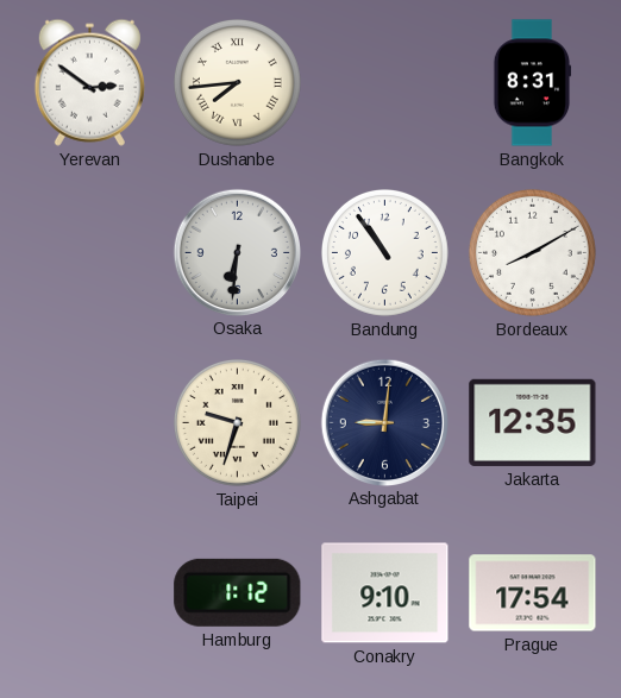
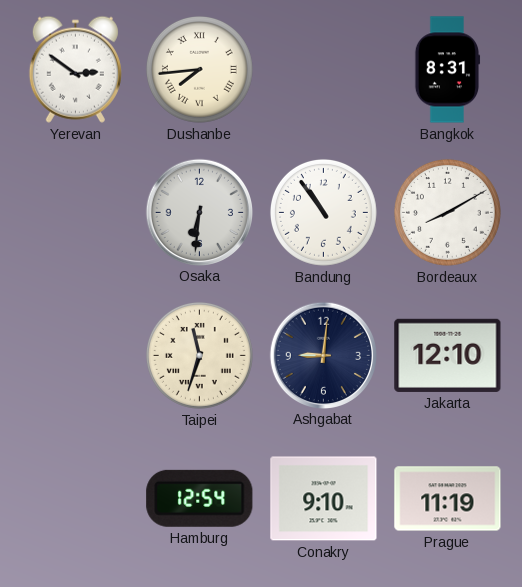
Taipei: 9:33 -> 11:33
Jakarta: 12:35 -> 12:10
Hamburg: 1:12 -> 12:54
Prague: 17:54 -> 11:19
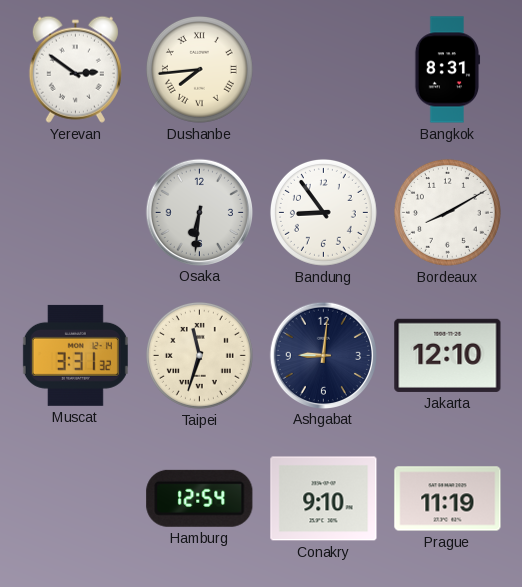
Bandung: 10:54 -> 8:54
Muscat: none -> 3:31
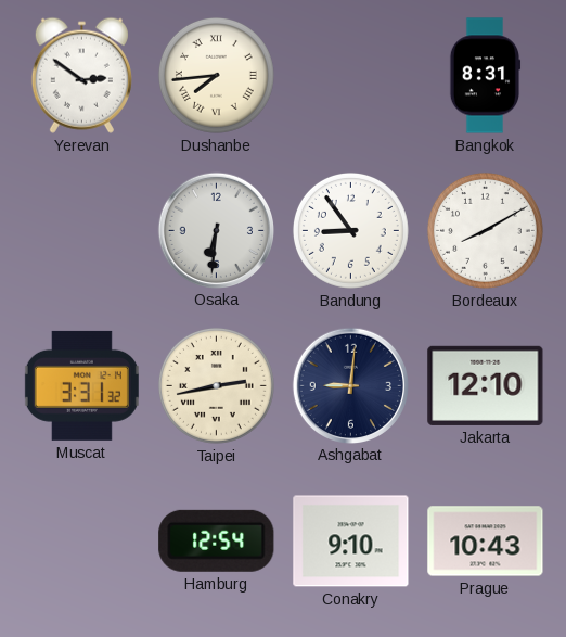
Taipei: 11:33 -> 2:43
Prague: 11:19 -> 10:43
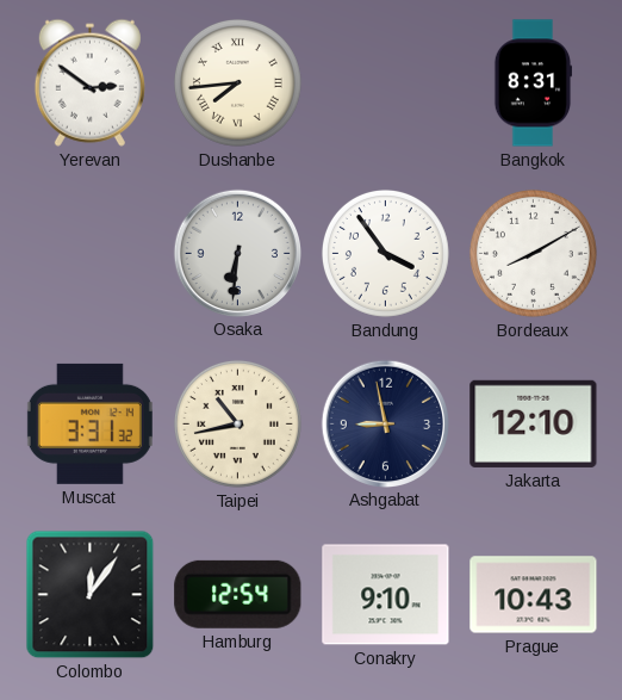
Bandung: 8:54 -> 3:54
Taipei: 2:43 -> 10:43
Ashgabat: 9:01 -> 8:58
Colombo: none -> 12:06
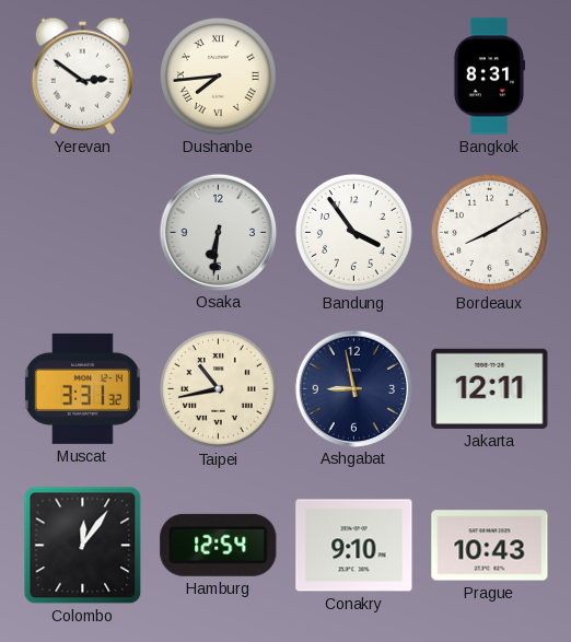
Jakarta: 12:10 -> 12:11
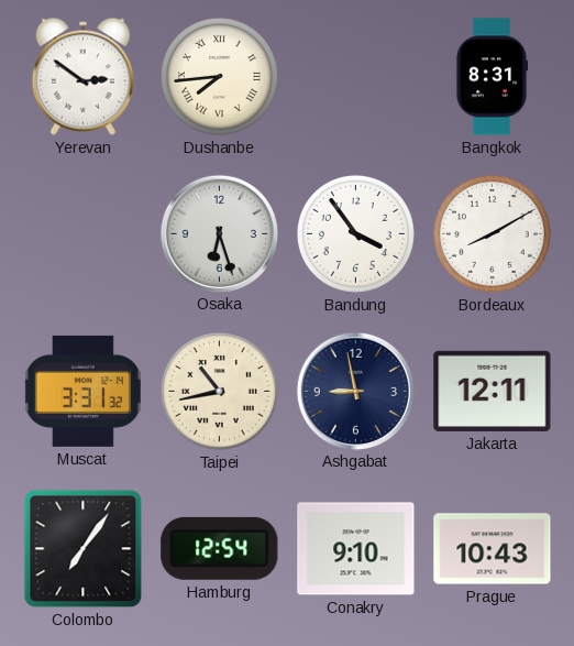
Osaka: 6:31 -> 6:27
Colombo: 12:06 -> 7:06
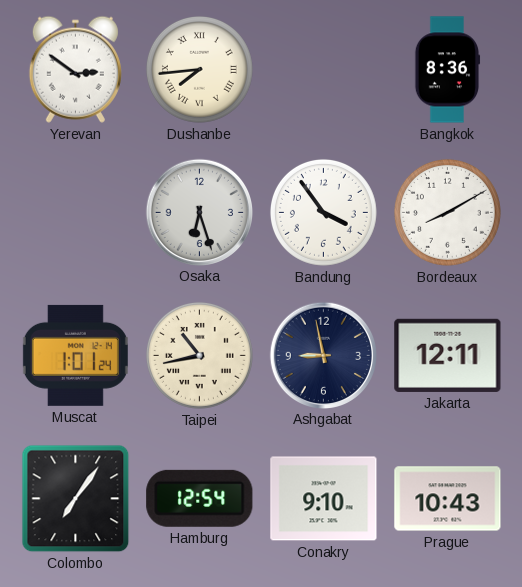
Bangkok: 8:31 -> 8:36
Muscat: 3:31 -> 1:01
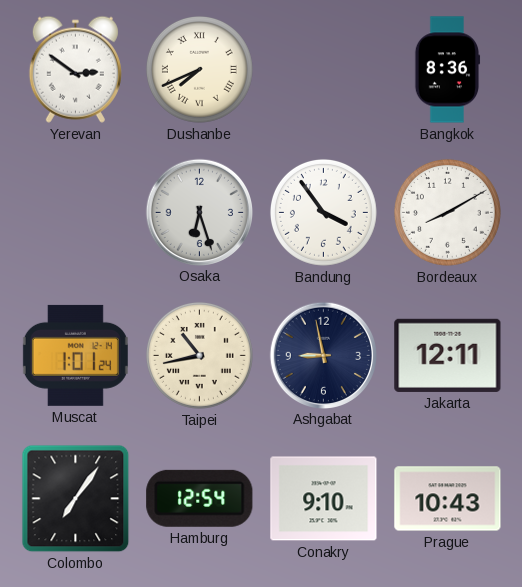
Dushanbe: 7:44 -> 7:41
